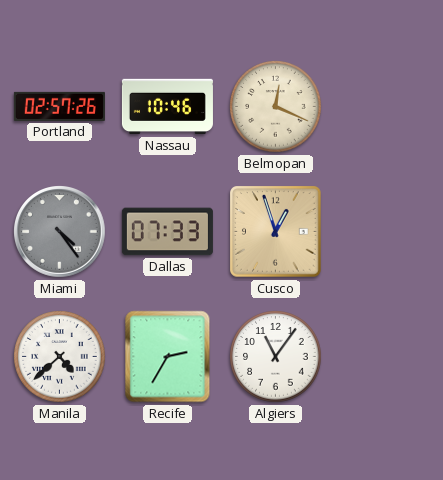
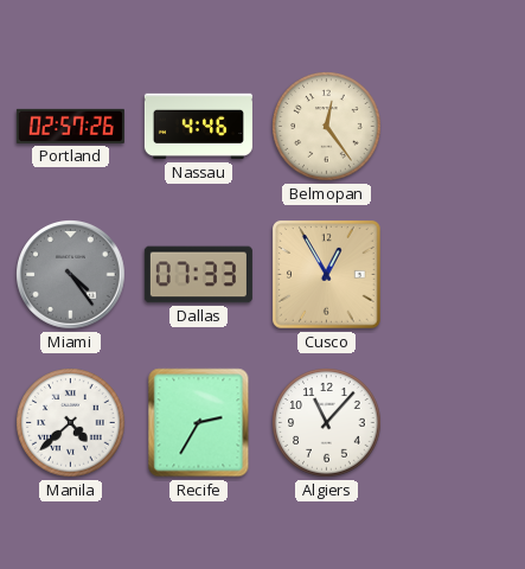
Nassau: 10:46 -> 4:46
Belmopan: 12:19 -> 12:24
Cusco: 12:57 -> 12:55
Algiers: 11:06 -> 11:07
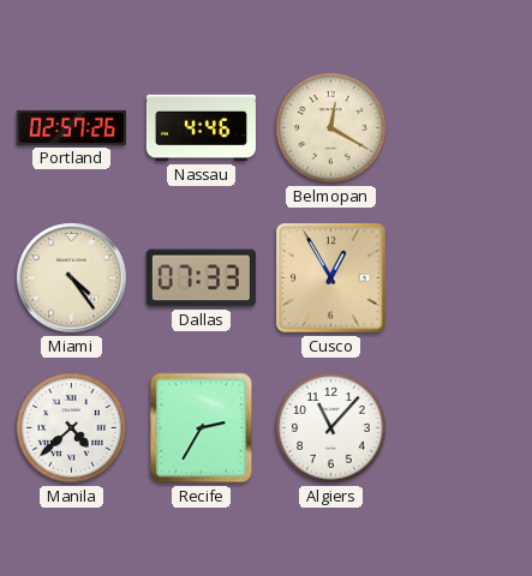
Belmopan: 12:24 -> 12:20
Miami dial: grey -> cream
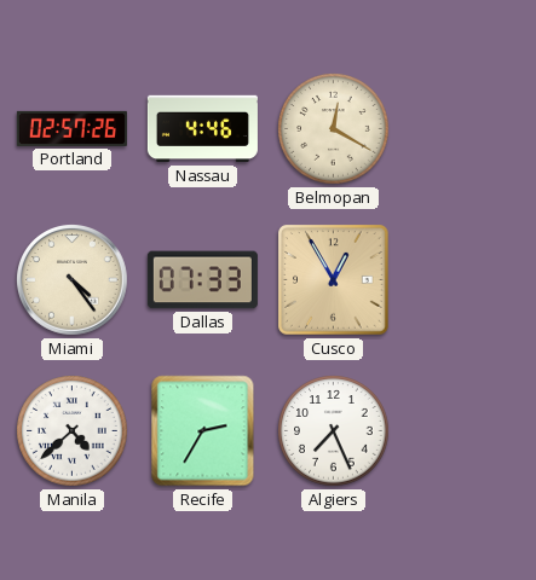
Algiers: 11:07 -> 7:26
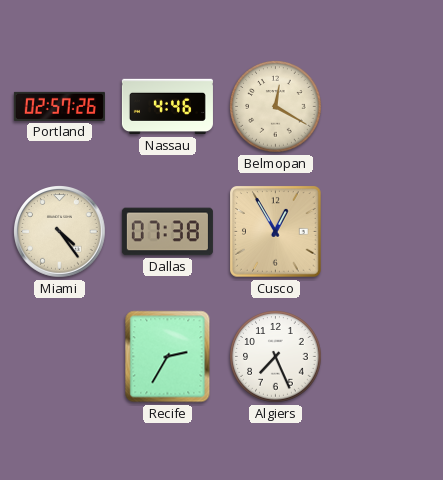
Dallas: 07:33 -> 07:38
Manila: 4:38 -> none
